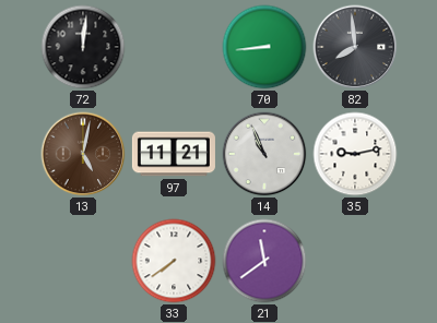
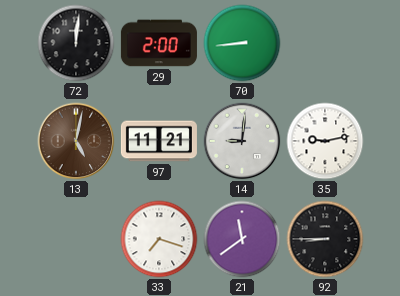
29: none -> 2:00
82: 7:59 -> none
14: 10:56 -> 9:01
33: 7:39 -> 7:18
92: none -> 8:45
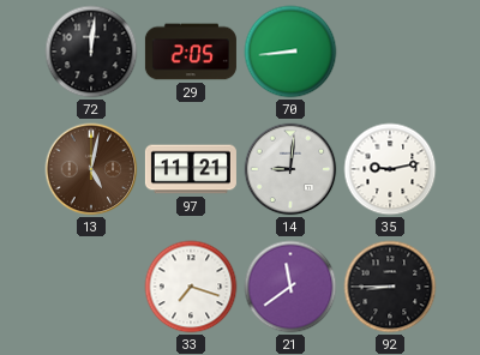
29: 2:00 -> 2:05
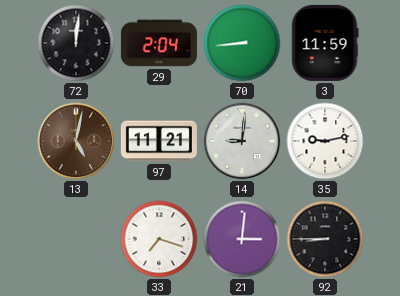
29: 2:05 -> 2:04
3: none -> 11:59
21: 11:39 -> 3:01
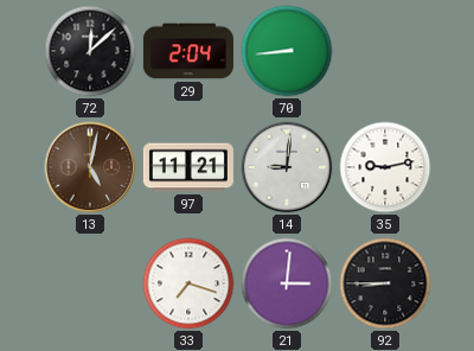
72: 12:01 -> 12:08
3: 11:59 -> none
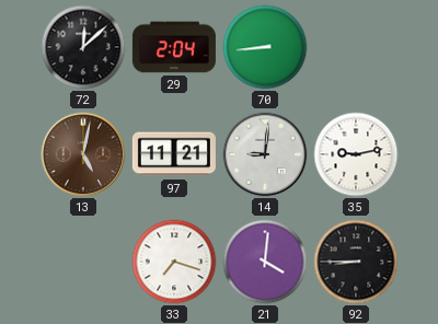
21: 3:01 -> 4:01
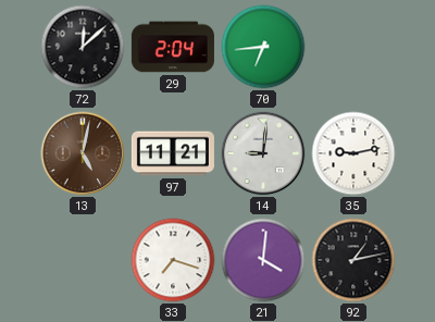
70: 8:44 -> 6:44
92: 8:45 -> 1:13
